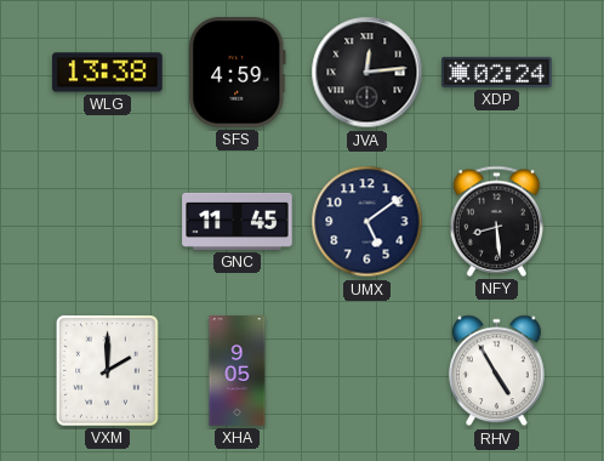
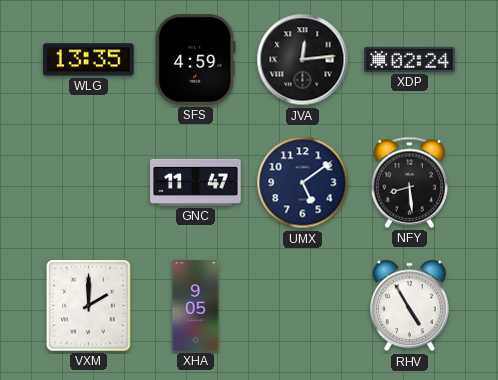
WLG: 13:38 -> 13:35
GNC: 11:45 -> 11:47
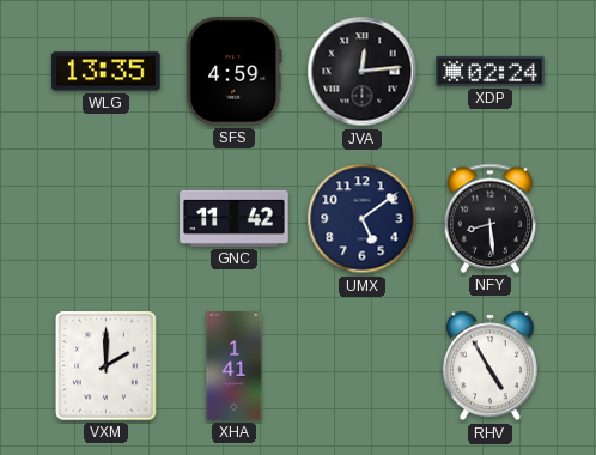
GNC: 11:47 -> 11:42
XHA: 9:05 -> 1:41
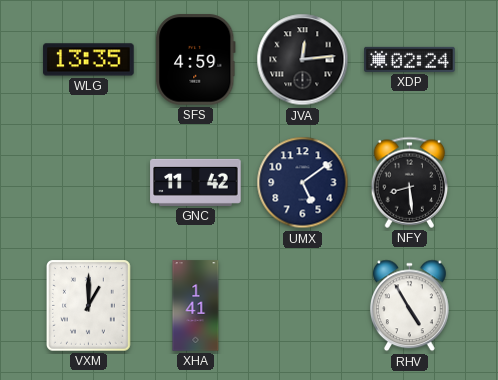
VXM: 2:00 -> 1:00
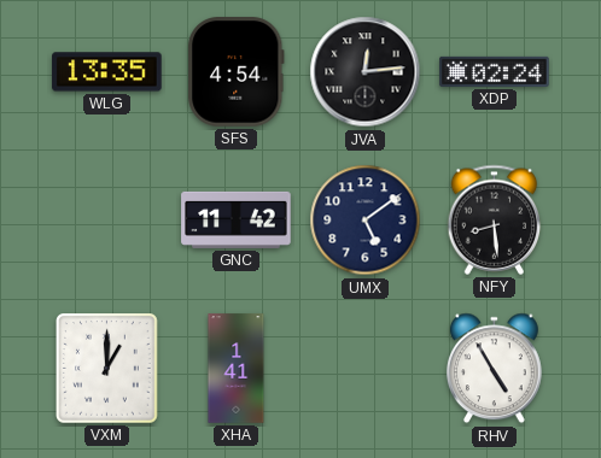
SFS: 4:59 -> 4:54
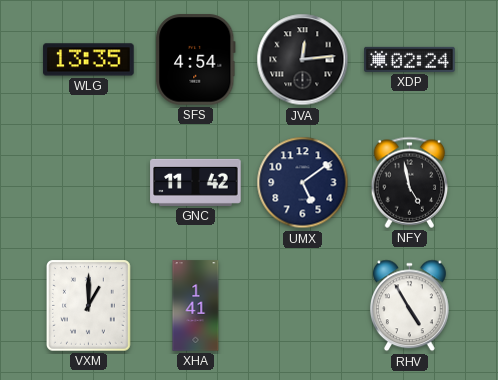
NFY: 8:29 -> 4:58
